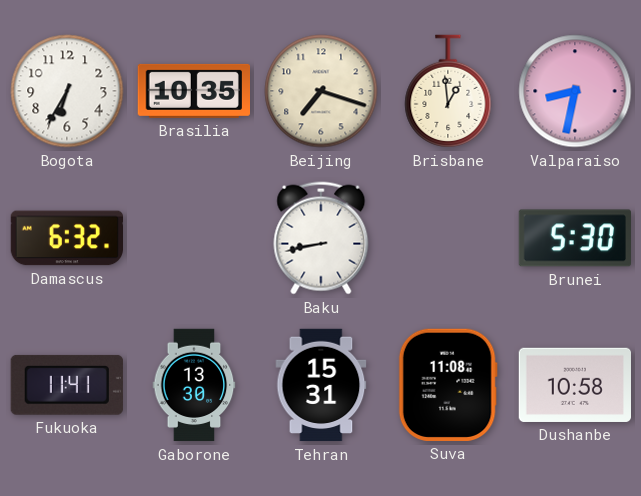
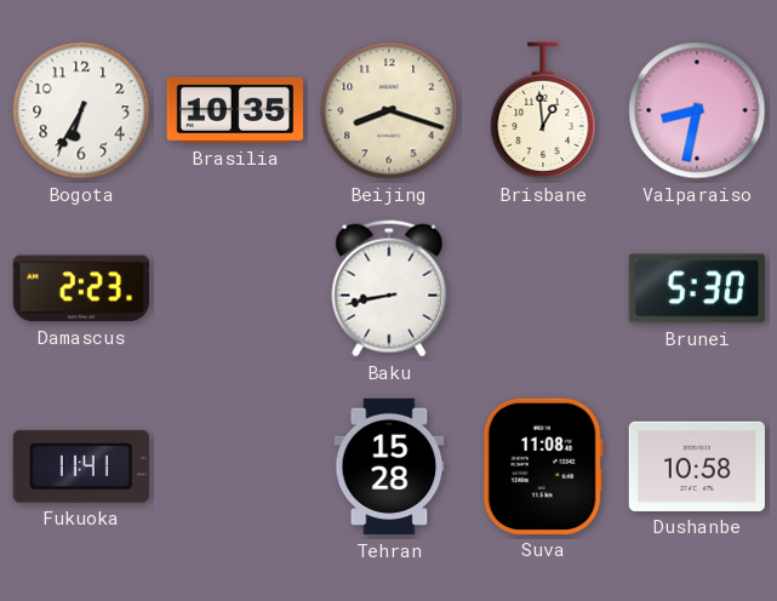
Beijing: 7:18 -> 8:18
Damascus: 6:32 -> 2:23
Gaborone: 13:30 -> none
Tehran: 15:31 -> 15:28
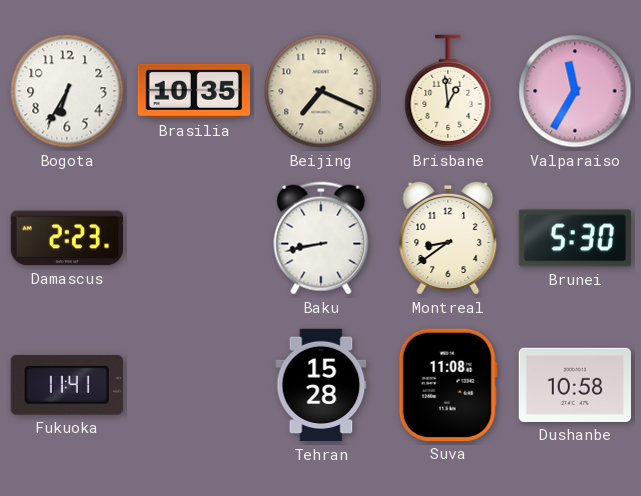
Beijing: 8:18 -> 7:19
Valparaiso: 8:32 -> 11:35
Montreal: none -> 8:39
